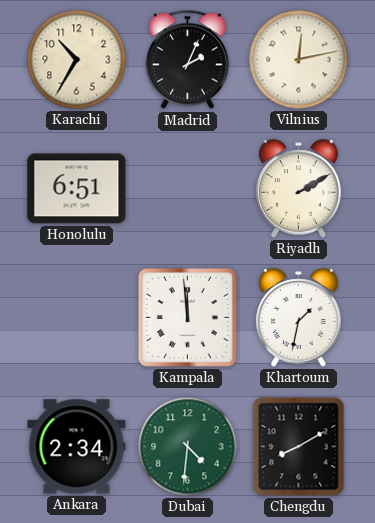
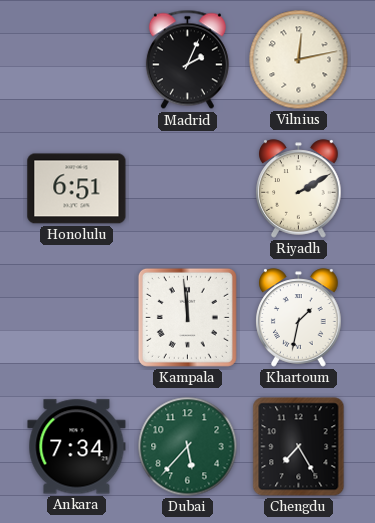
Karachi: 10:35 -> none
Ankara: 2:34 -> 7:34
Dubai: 4:31 -> 5:37
Chengdu: 8:10 -> 7:25
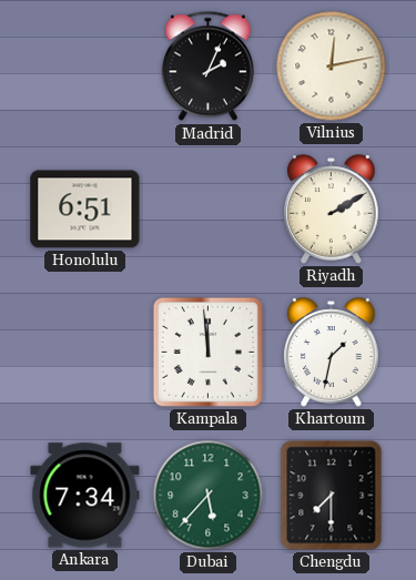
Chengdu: 7:25 -> 7:30
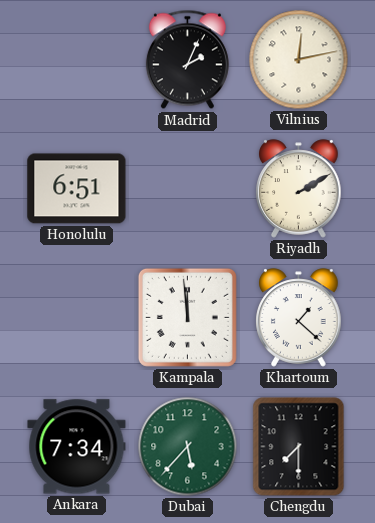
Khartoum: 1:32 -> 1:22
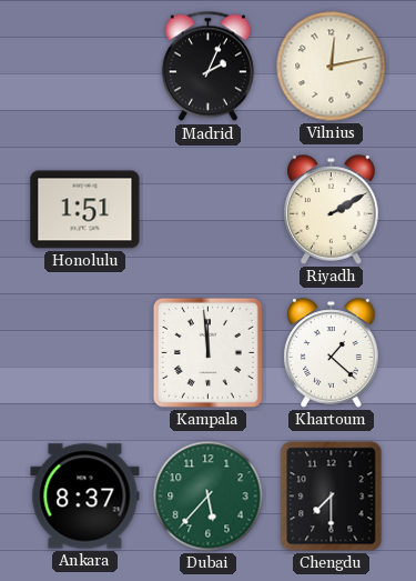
Honolulu: 6:51 -> 1:51
Ankara: 7:34 -> 8:37
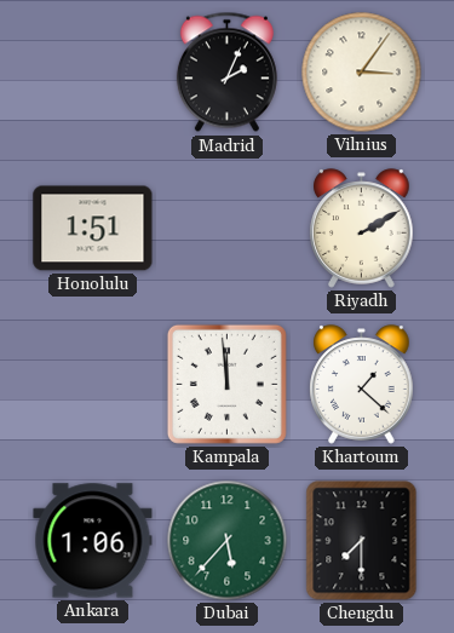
Vilnius: 12:13 -> 3:06
Ankara: 8:37 -> 1:06
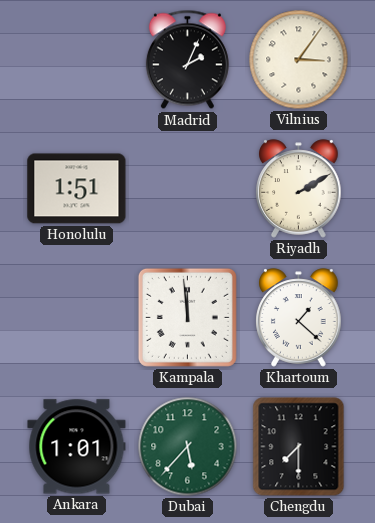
Ankara: 1:06 -> 1:01
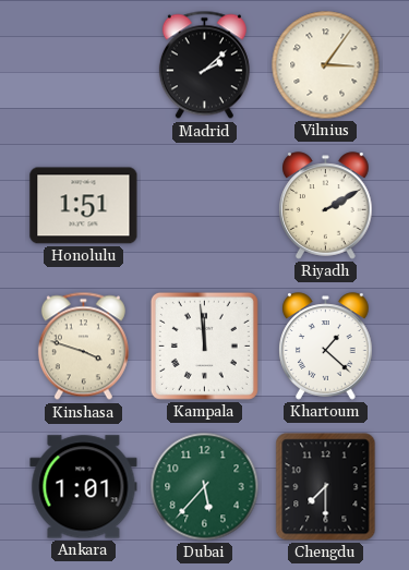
Madrid: 2:04 -> 2:08
Kinshasa: none -> 3:48
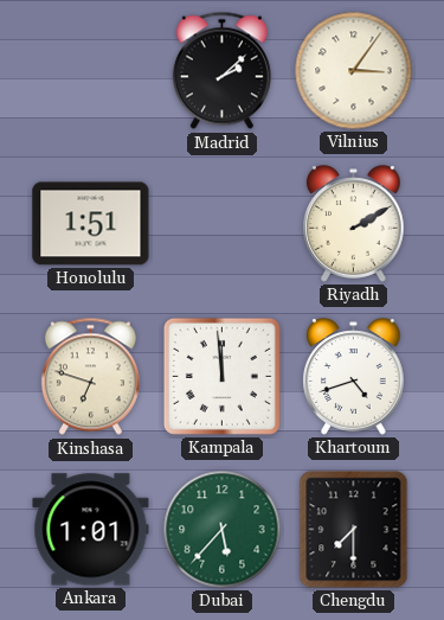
Kinshasa: 3:48 -> 6:48
Khartoum: 1:22 -> 4:42
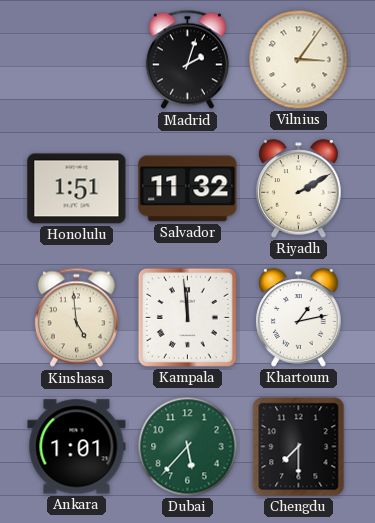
Madrid: 2:08 -> 2:03
Salvador: none -> 11:32
Kinshasa: 6:48 -> 4:59
Khartoum: 4:42 -> 1:13
